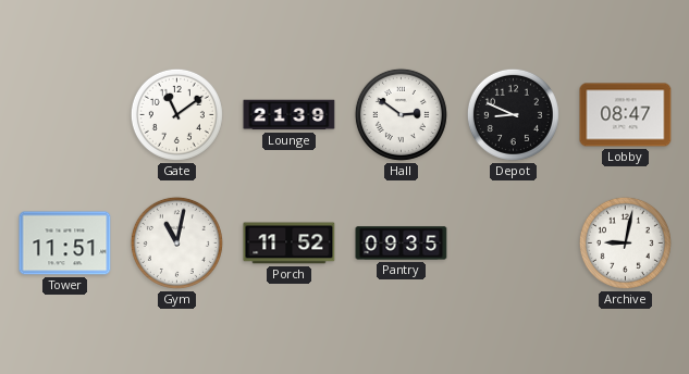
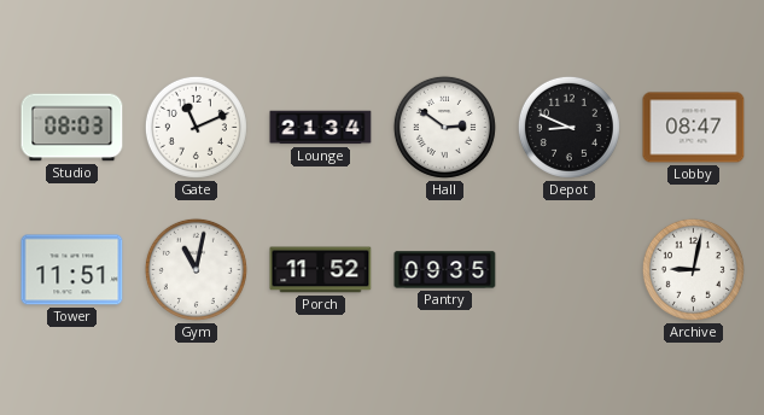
Studio: none -> 08:03
Gate: 11:09 -> 11:11
Lounge: 21:39 -> 21:34
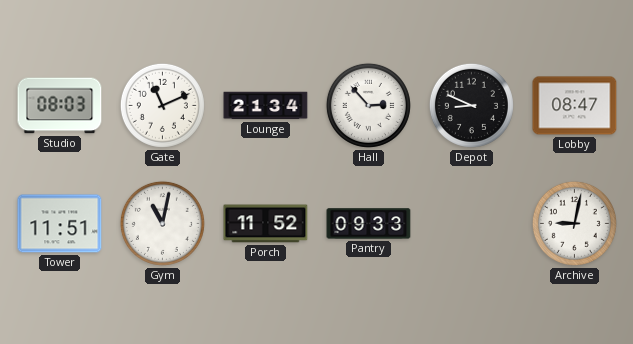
Hall: 2:51 -> 2:53
Pantry: 09:35 -> 09:33
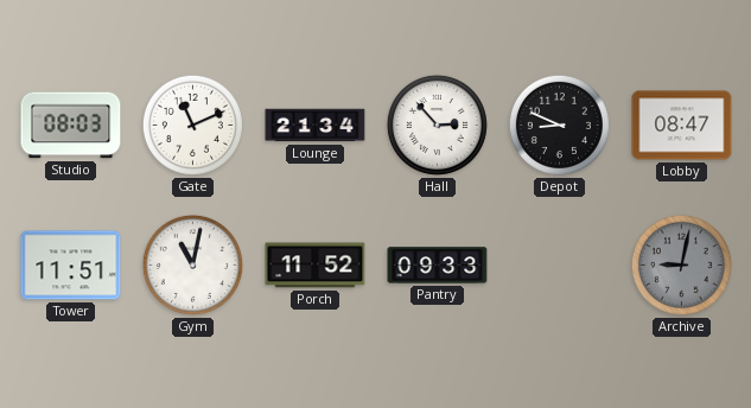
Archive dial: white -> grey
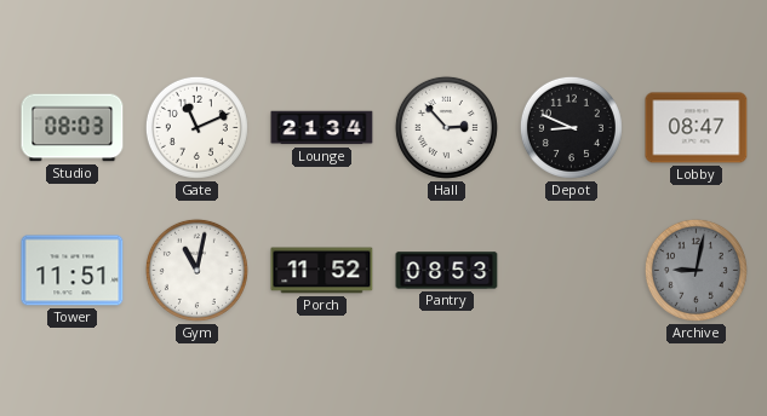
Pantry: 09:33 -> 08:53
